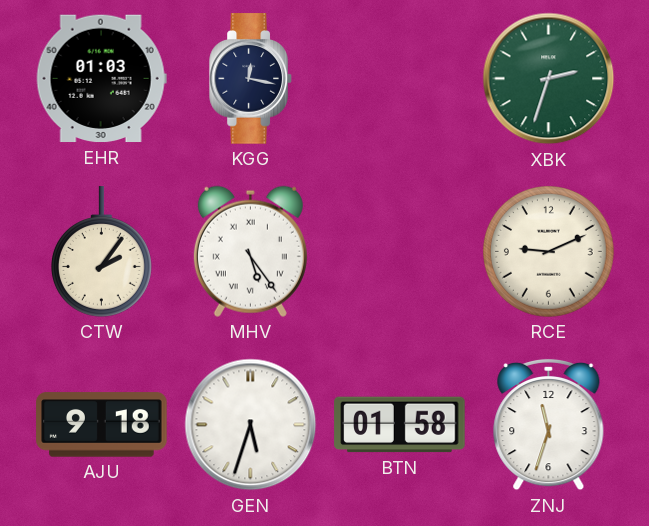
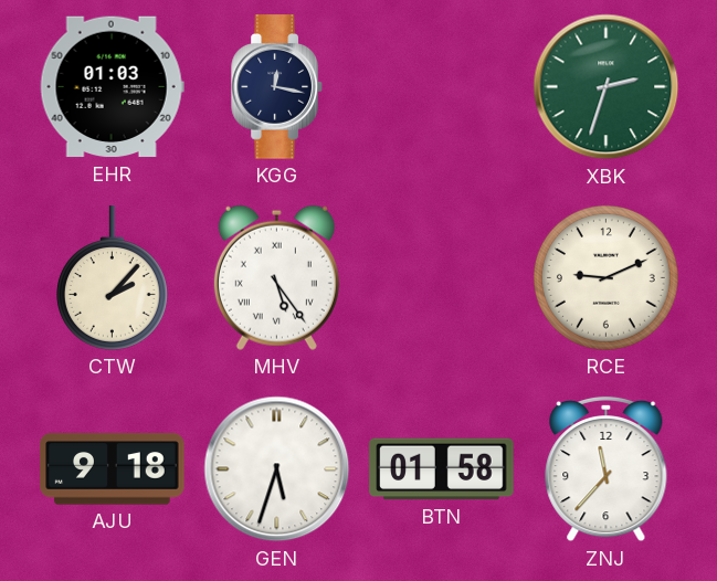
CTW: 2:06 -> 2:07
ZNJ: 11:33 -> 11:37
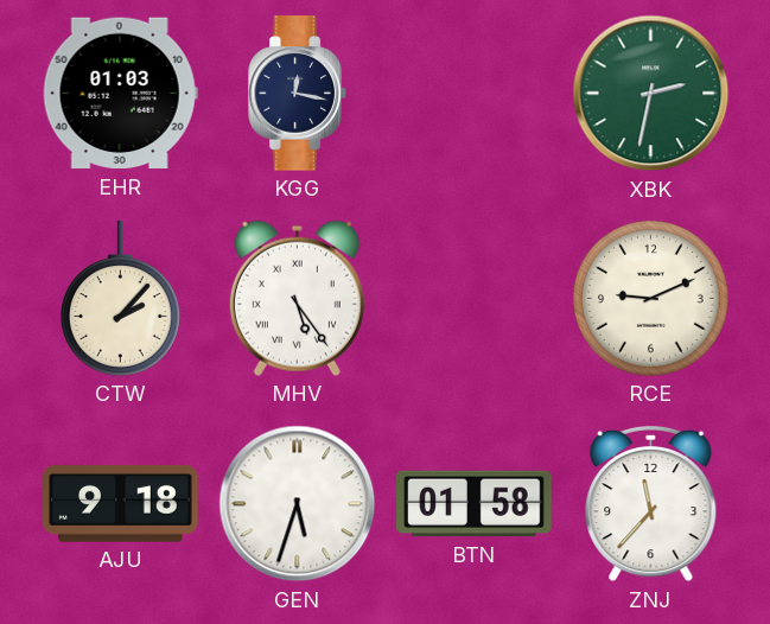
XBK: 2:33 -> 2:32
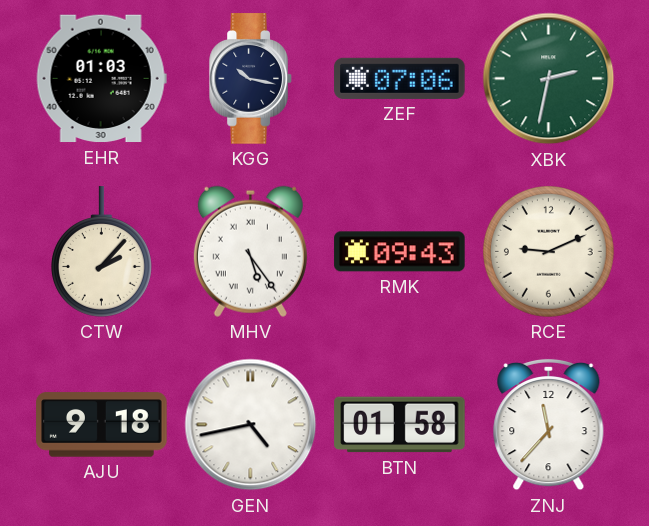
KGG: 12:17 -> 10:17
ZEF: none -> 07:06
RMK: none -> 09:43
GEN: 5:33 -> 4:43
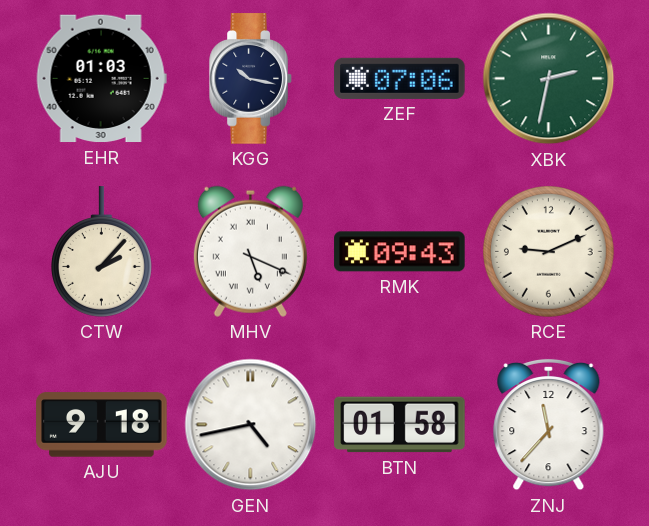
MHV: 5:24 -> 5:19
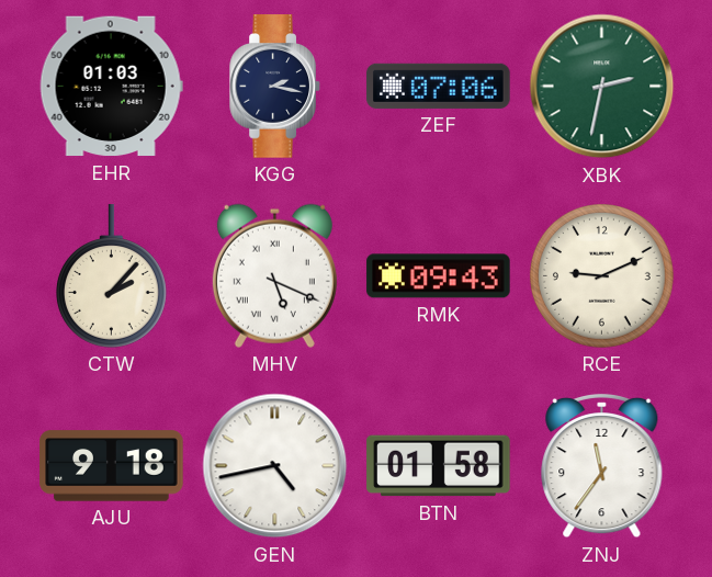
KGG: 10:17 -> 2:17
ZNJ: 11:37 -> 11:36
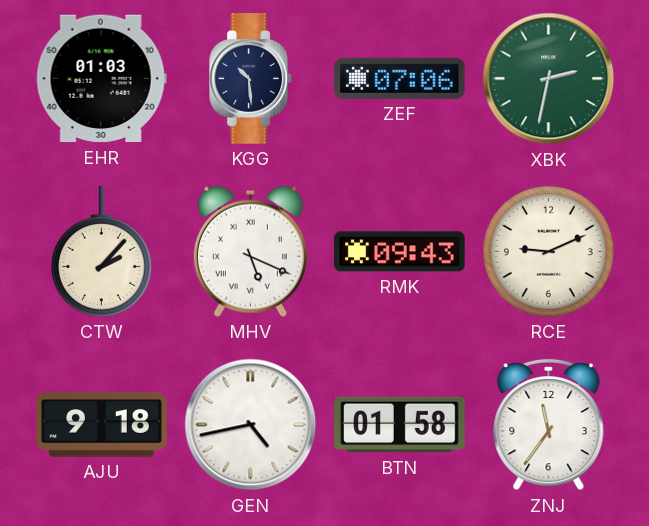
KGG: 2:17 -> 10:29
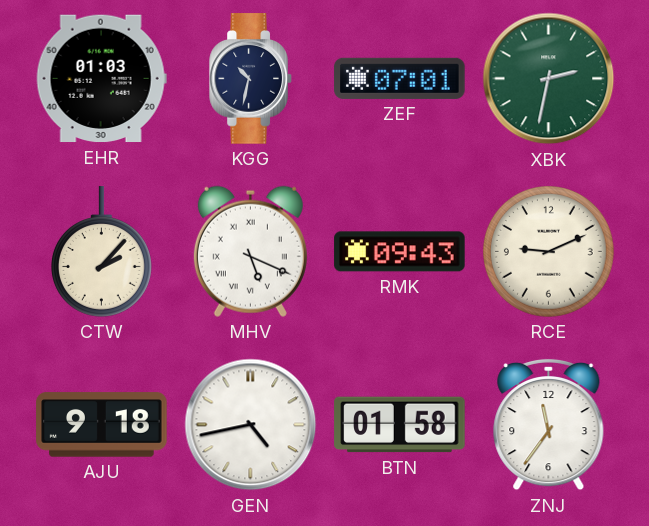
KGG: 10:29 -> 10:32
ZEF: 07:06 -> 07:01
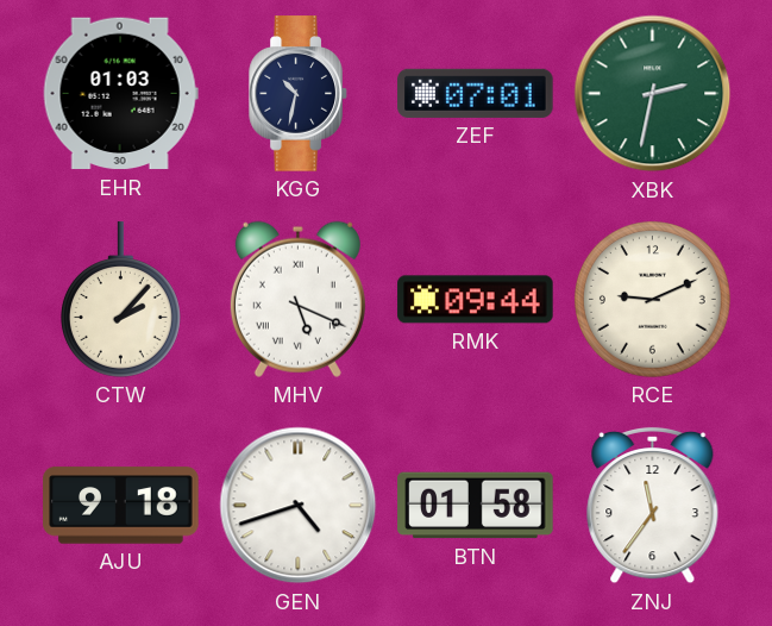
RMK: 09:43 -> 09:44
GEN: 4:43 -> 4:42
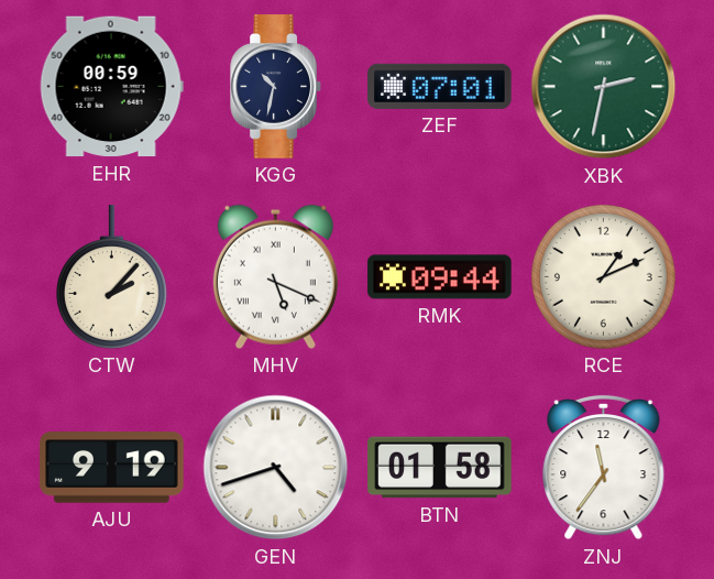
EHR: 01:03 -> 00:59
RCE: 9:11 -> 1:11
AJU: 9:18 -> 9:19
